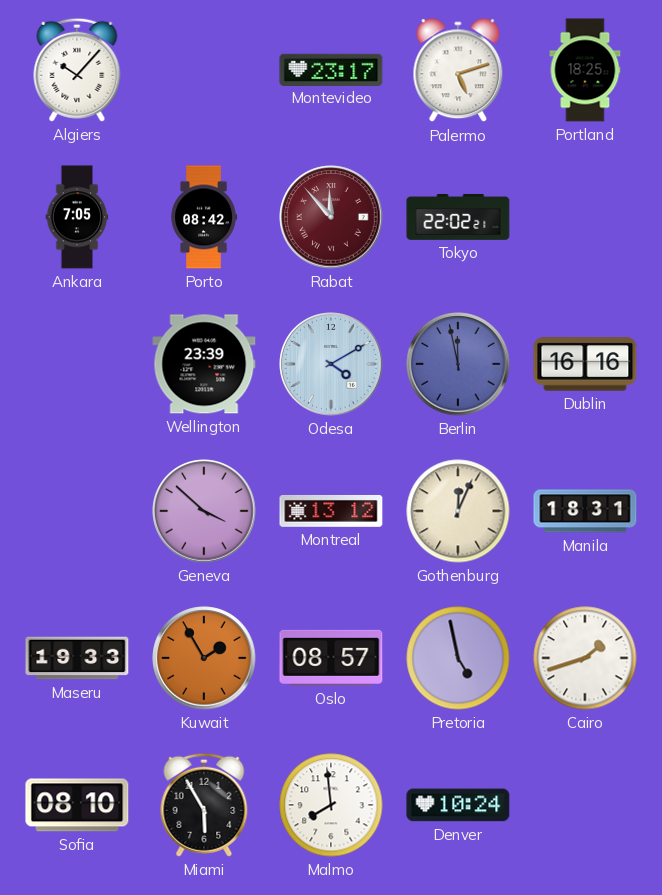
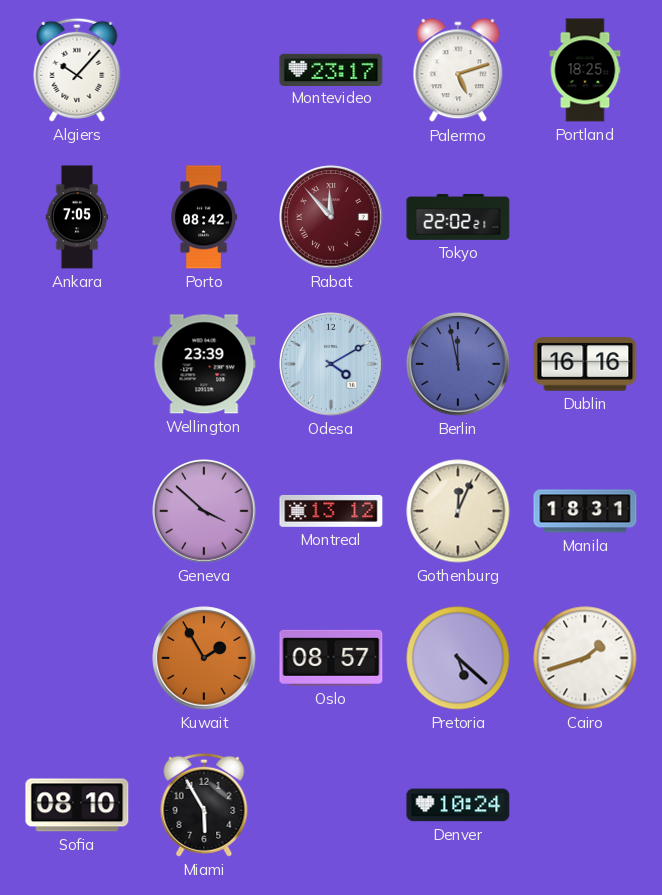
Maseru: 19:33 -> none
Pretoria: 4:58 -> 5:22
Malmo: 7:59 -> none
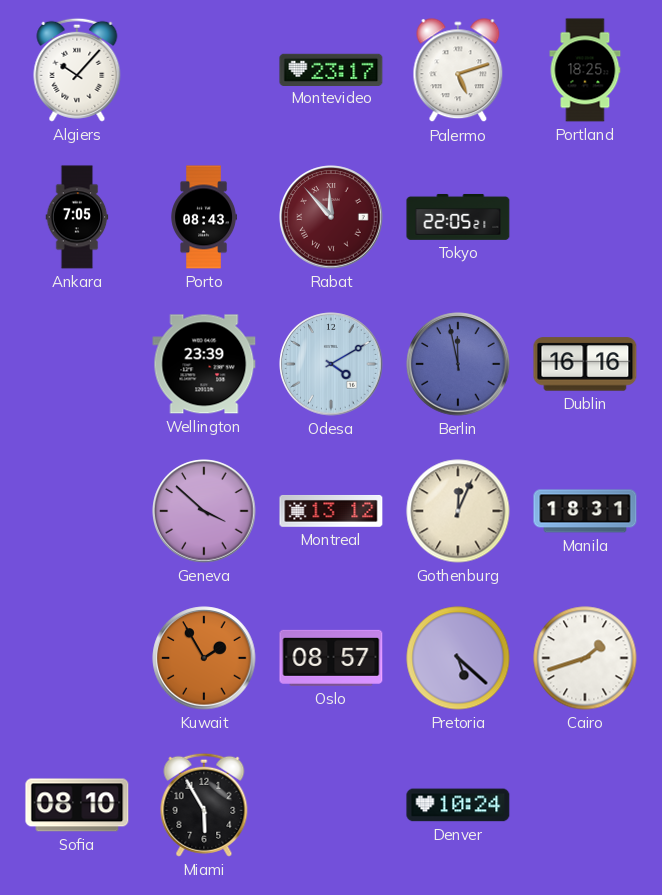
Porto: 08:42 -> 08:43
Tokyo: 22:02 -> 22:05
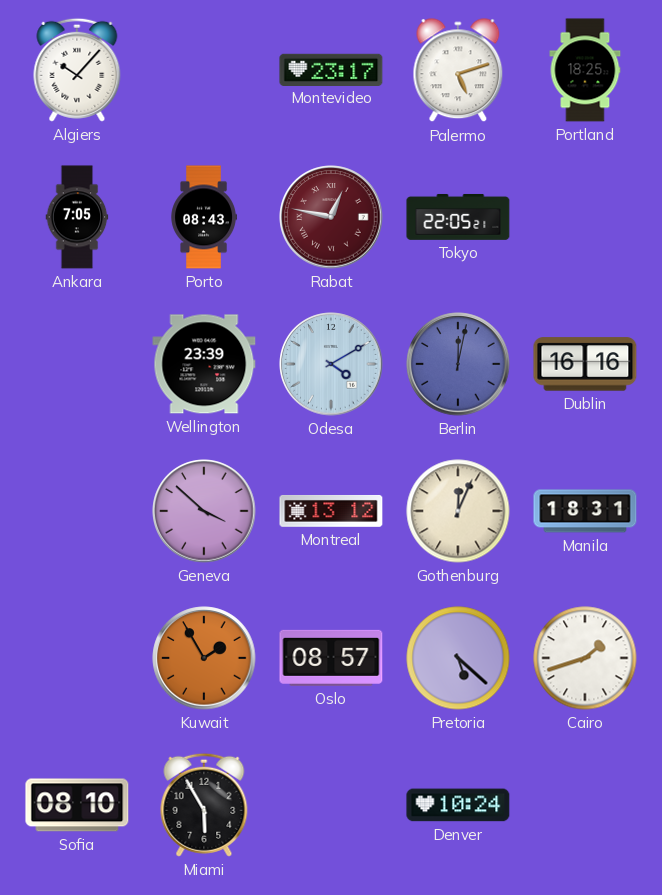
Rabat: 11:53 -> 12:47
Berlin: 11:58 -> 12:02
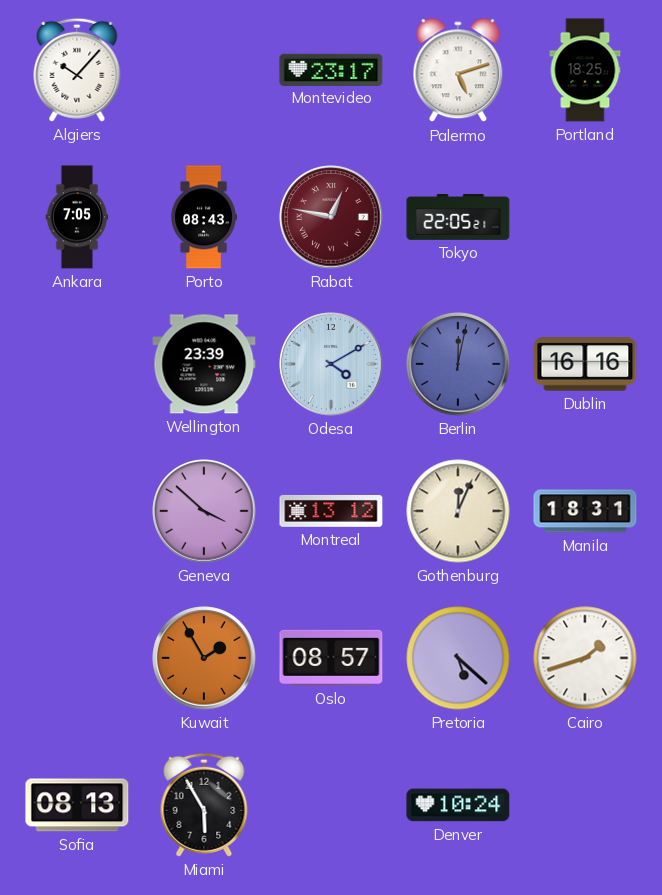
Sofia: 08:10 -> 08:13
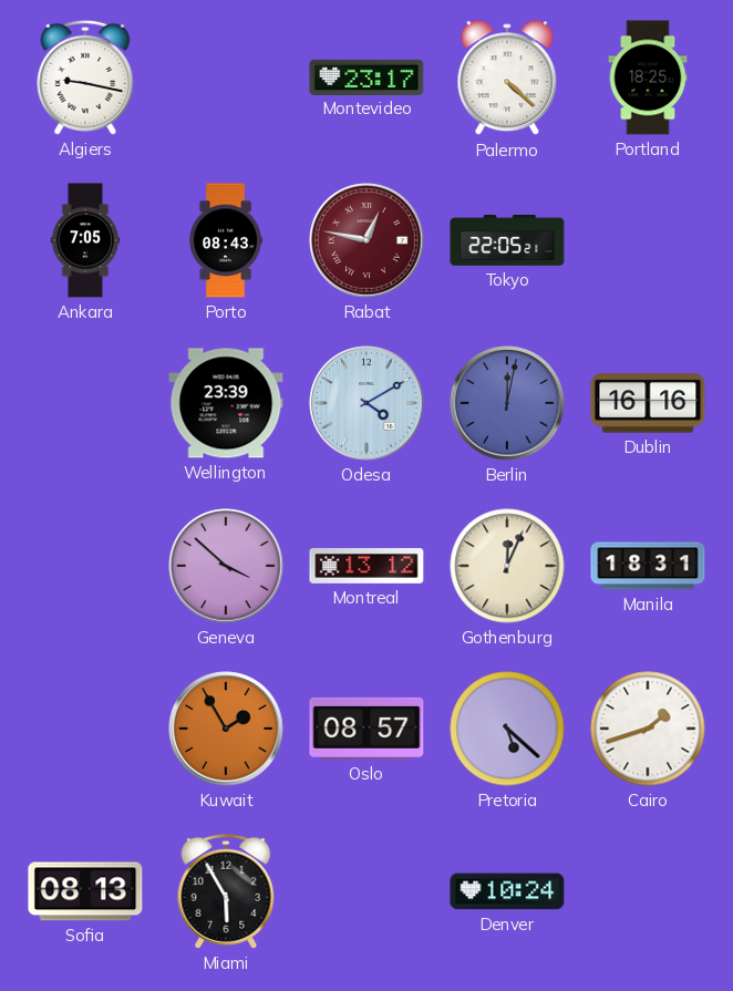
Algiers: 10:07 -> 9:17
Palermo: 5:12 -> 4:22
